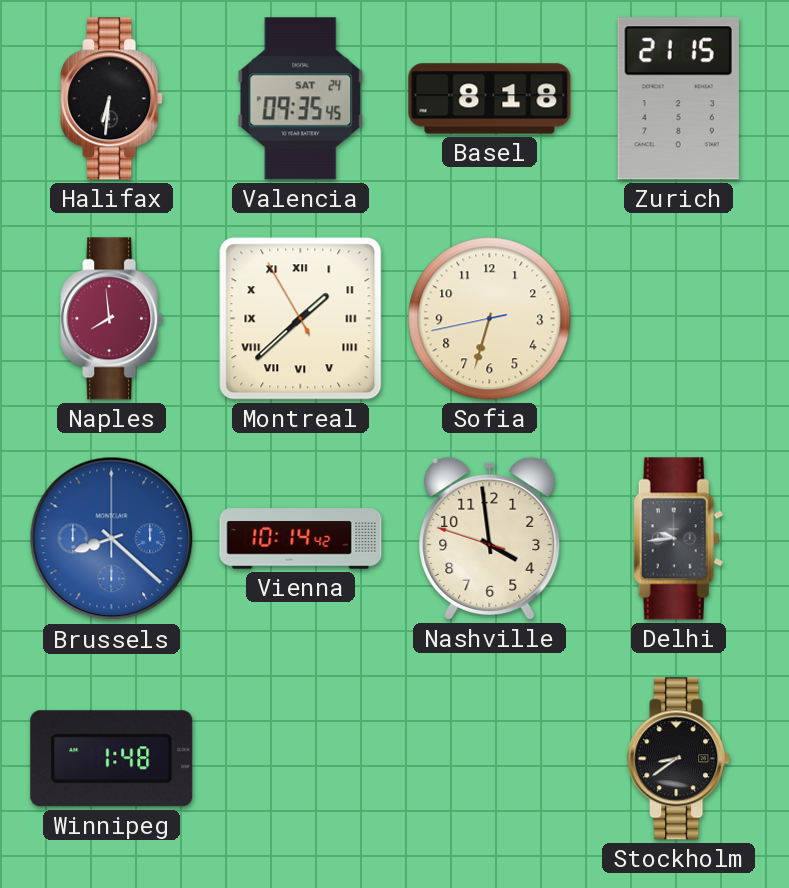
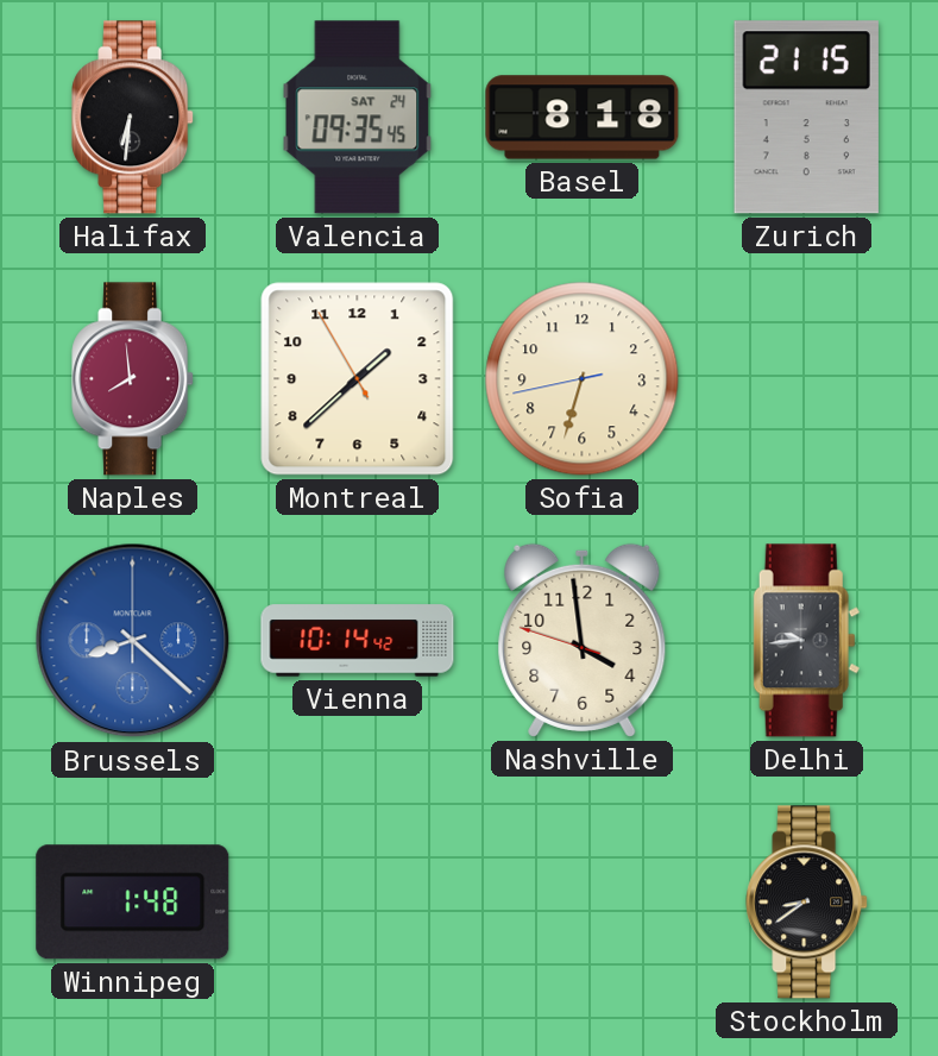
Montreal numerals: Roman -> Arabic
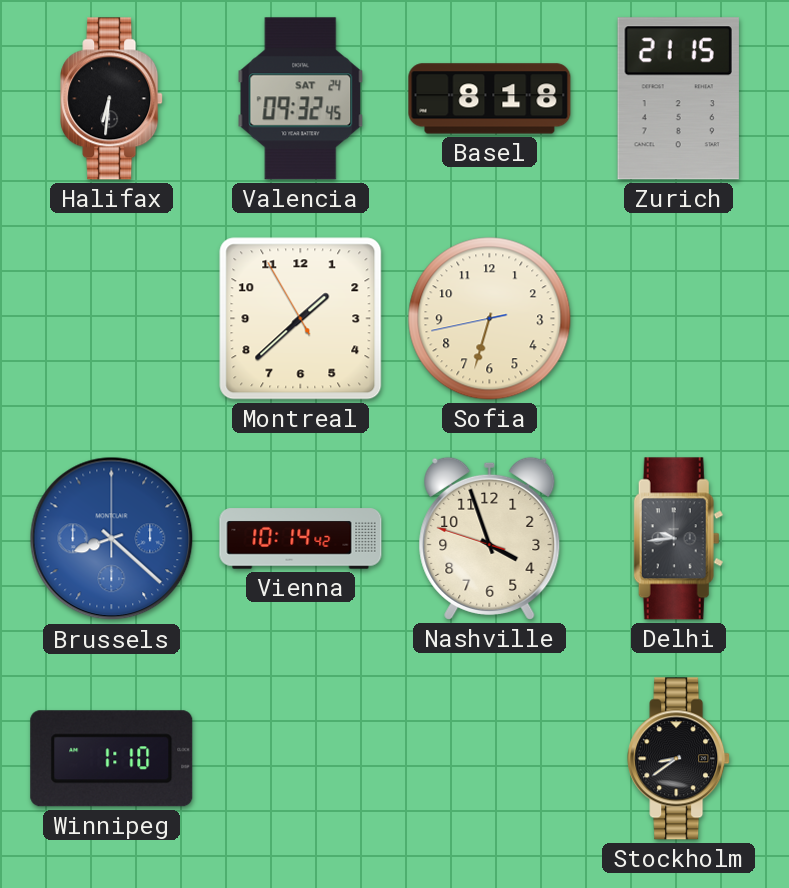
Valencia: 09:35 -> 09:32
Naples: 7:59 -> none
Nashville: 3:58 -> 3:56
Winnipeg: 1:48 -> 1:10
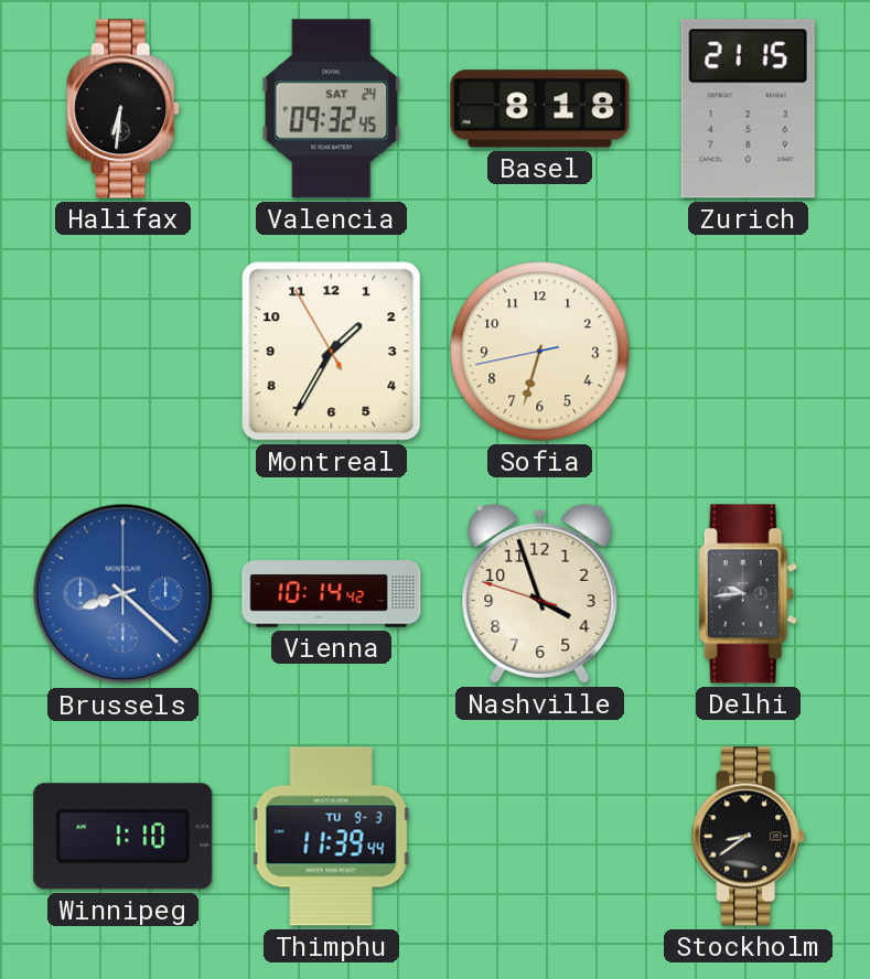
Montreal: 1:37 -> 1:34
Thimphu: none -> 11:39
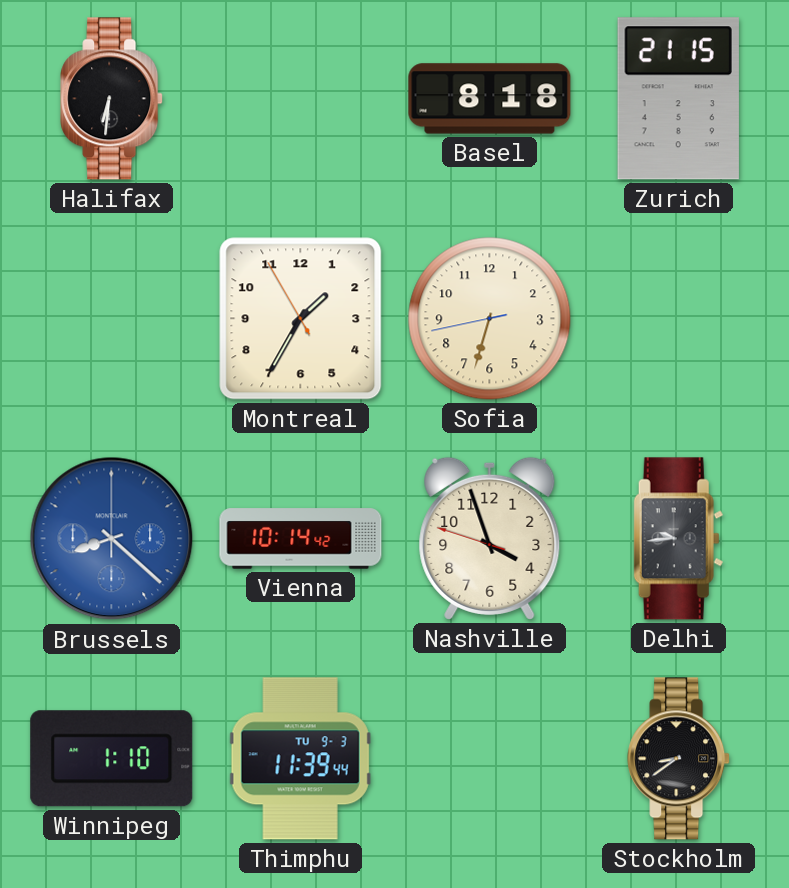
Valencia: 09:32 -> none
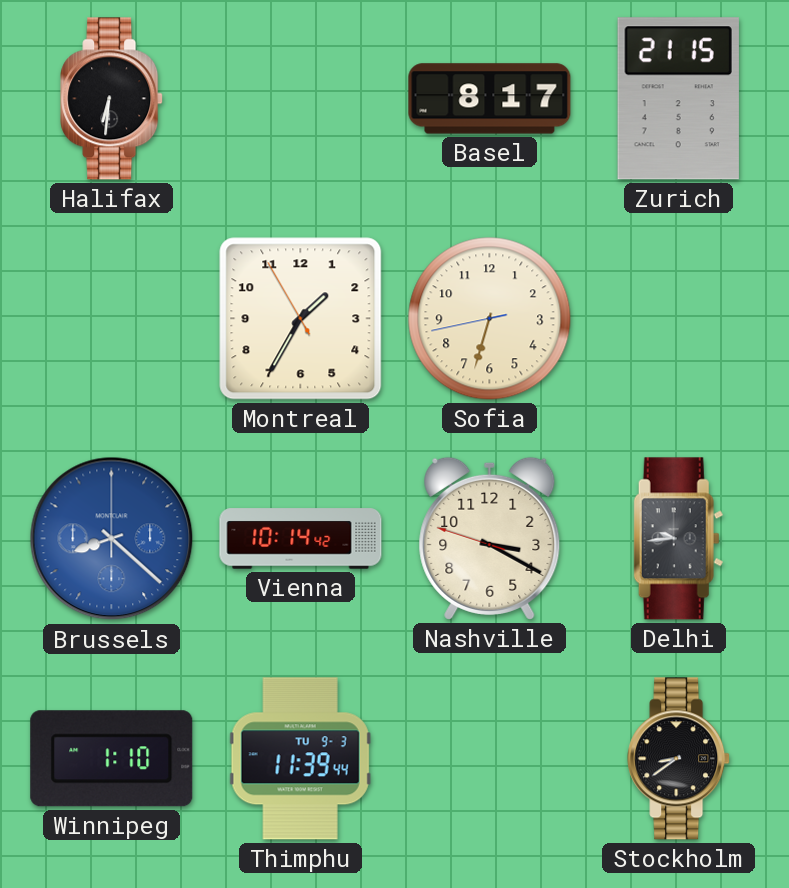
Basel: 8:18 -> 8:17
Nashville: 3:56 -> 3:19
